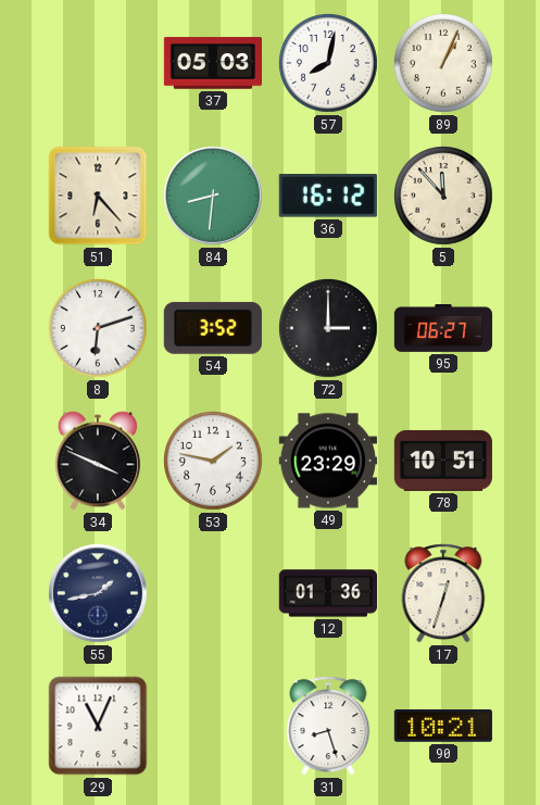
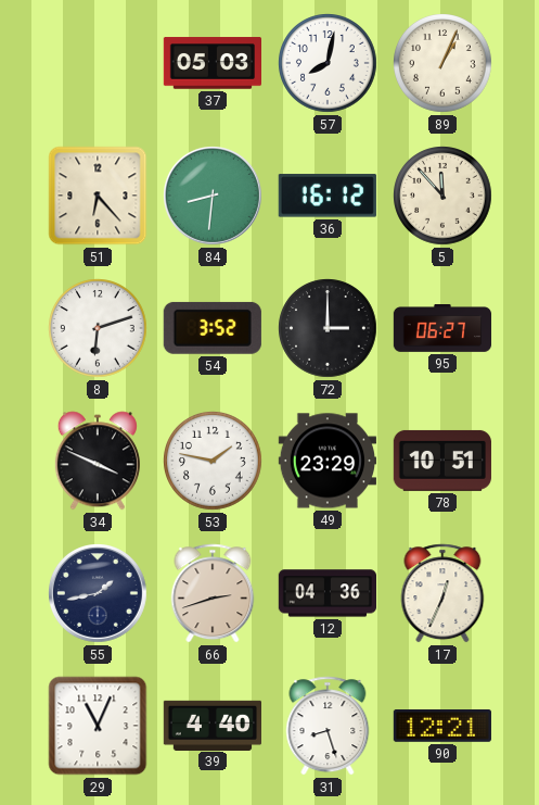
66: none -> 2:42
12: 01:36 -> 04:36
17: 12:33 -> 12:34
39: none -> 4:40
90: 10:21 -> 12:21
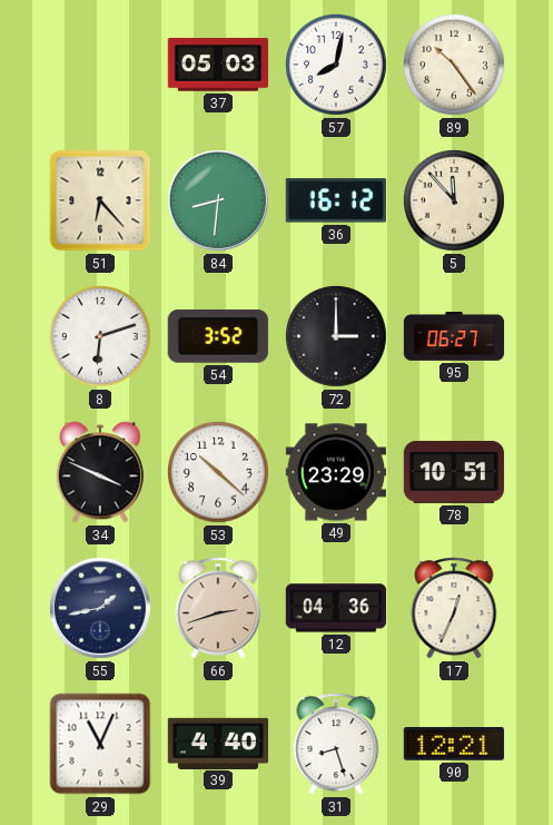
89: 1:04 -> 10:24
53: 1:47 -> 10:22
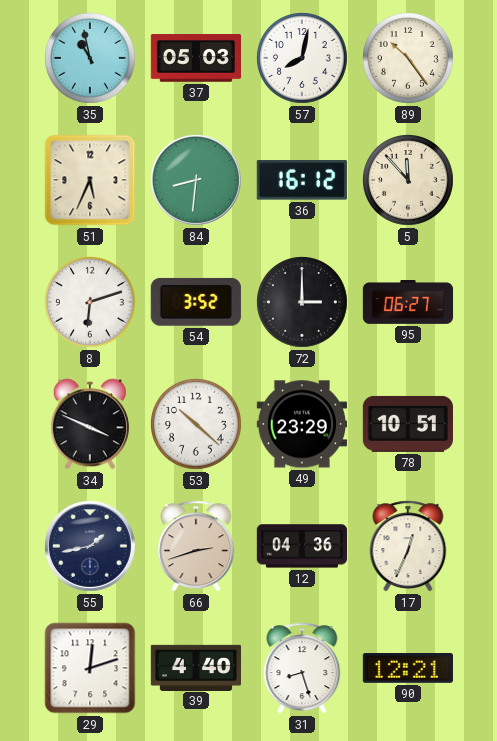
35: none -> 10:58
51: 6:23 -> 5:34
29: 11:04 -> 12:12
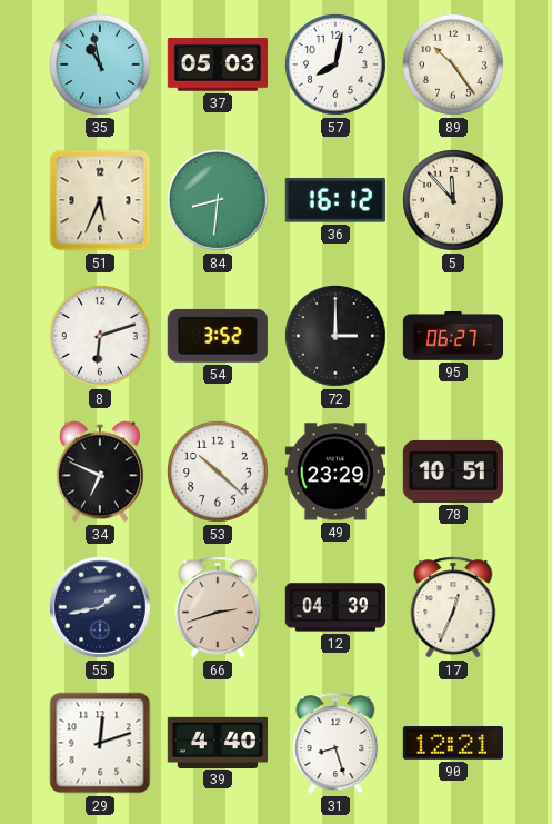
34: 3:49 -> 6:49
12: 04:36 -> 04:39
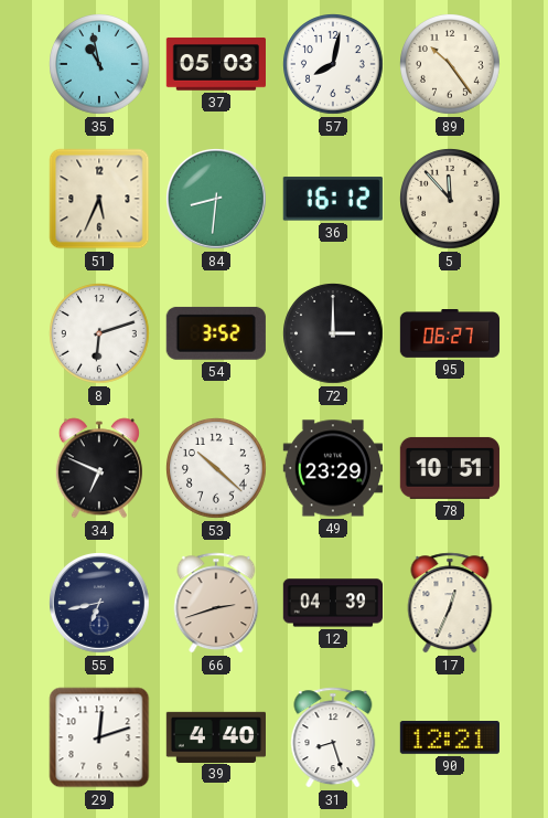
55: 1:43 -> 6:43
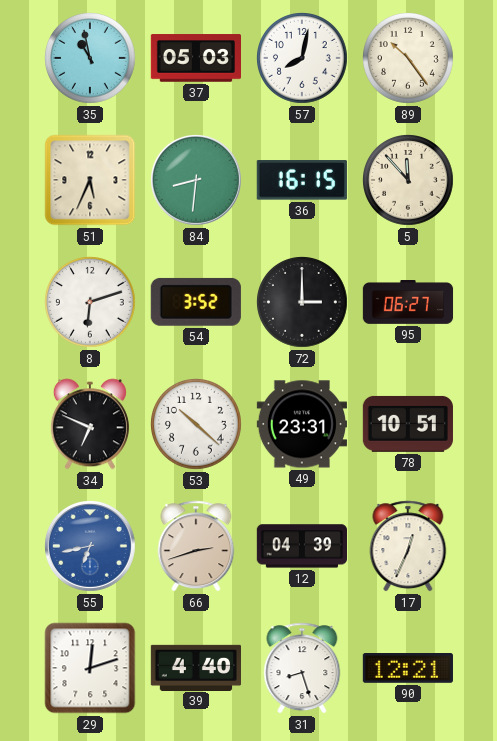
36: 16:12 -> 16:15
49: 23:29 -> 23:31
55 dial: navy -> blue
